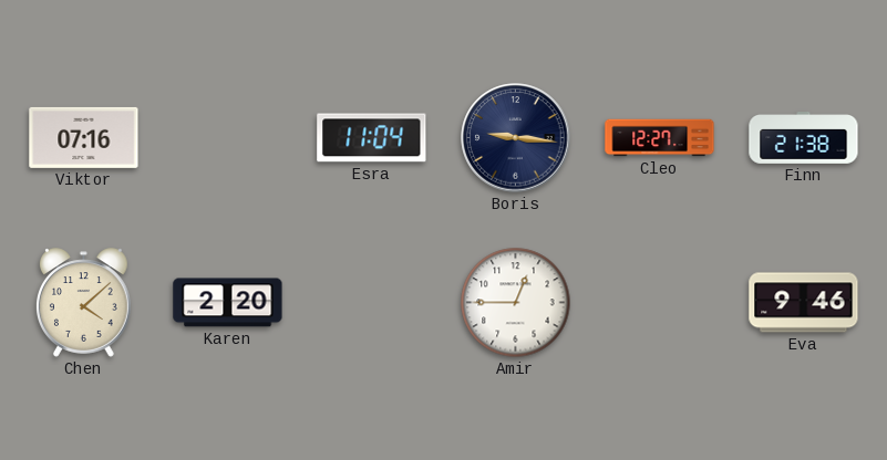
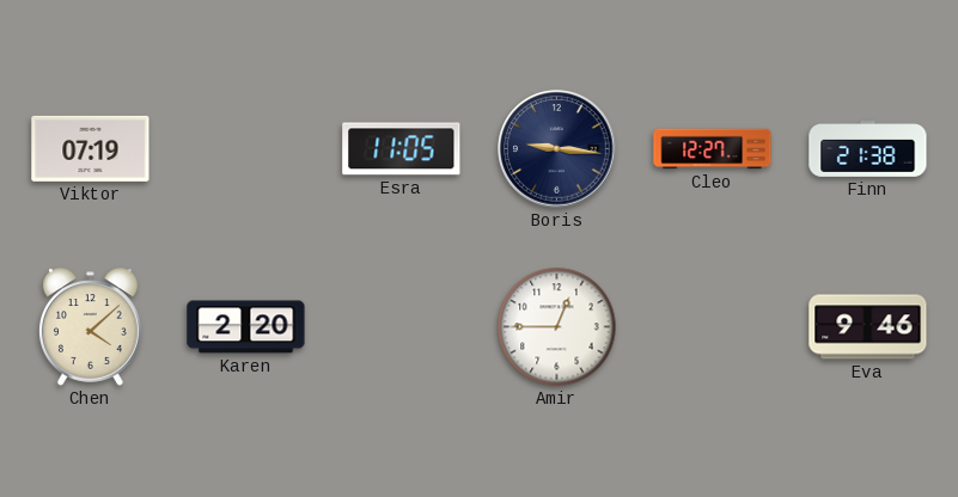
Viktor: 07:16 -> 07:19
Esra: 11:04 -> 11:05
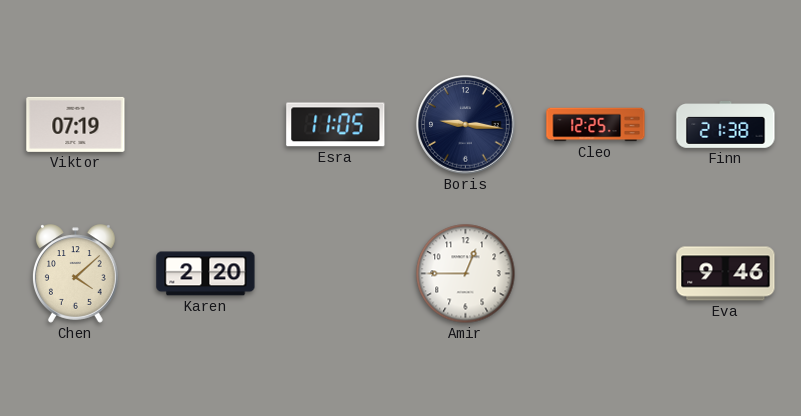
Cleo: 12:27 -> 12:25
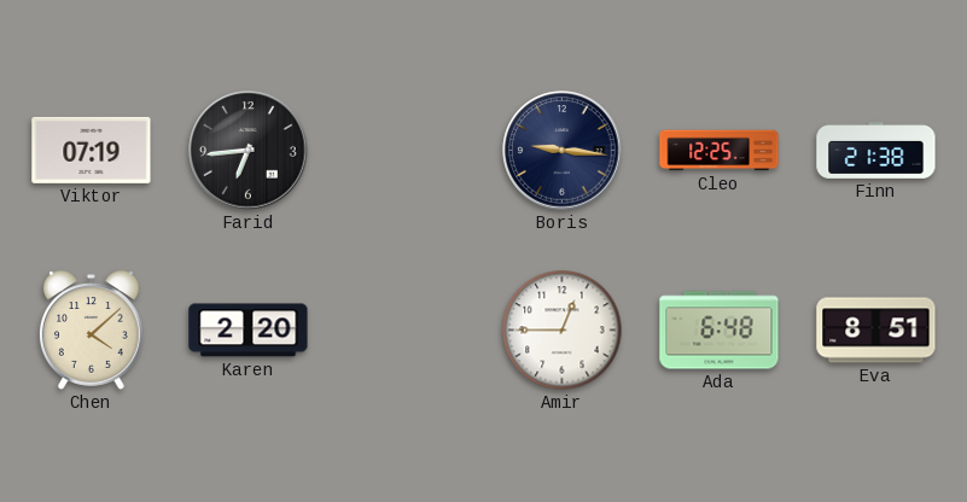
Farid: none -> 6:44
Esra: 11:05 -> none
Ada: none -> 6:48
Eva: 9:46 -> 8:51
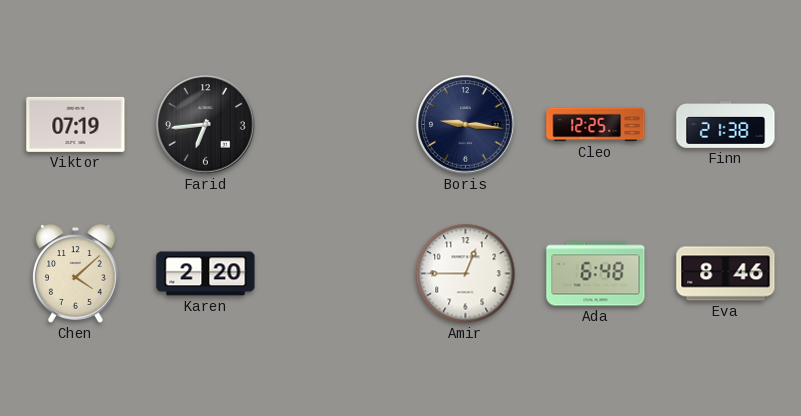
Eva: 8:51 -> 8:46
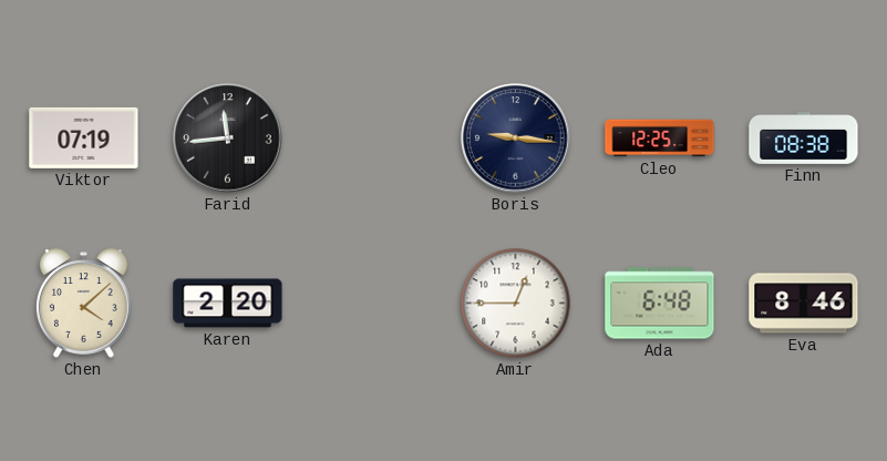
Farid: 6:44 -> 11:44
Finn: 21:38 -> 08:38
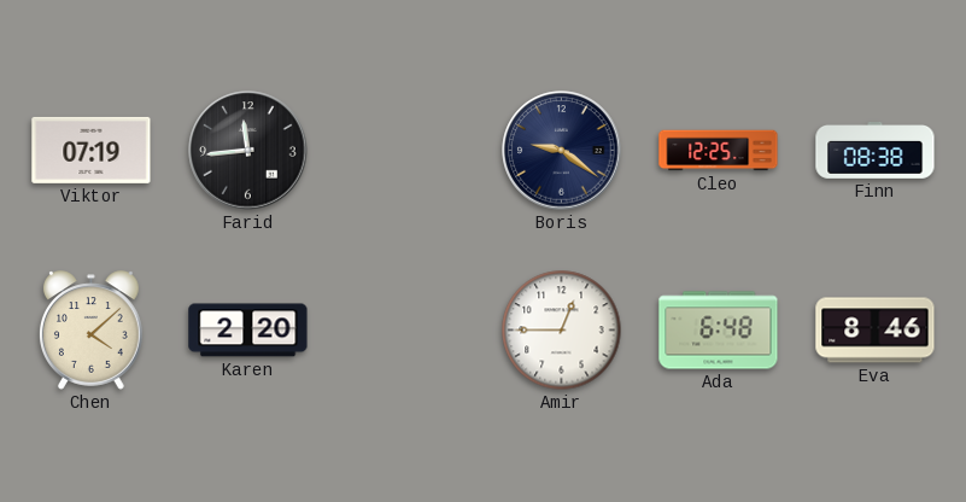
Boris: 9:16 -> 9:21
